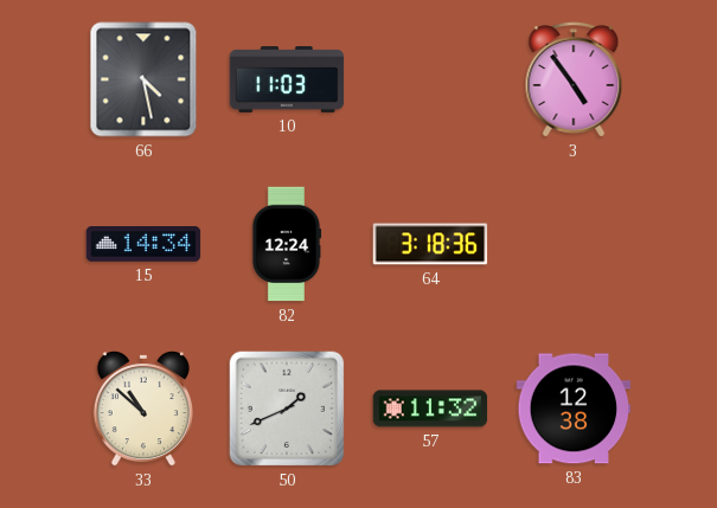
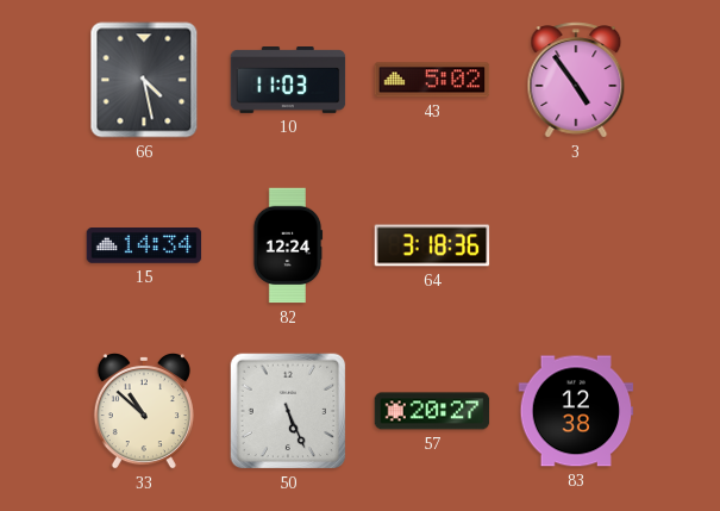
43: none -> 5:02
50: 1:41 -> 5:26
57: 11:32 -> 20:27
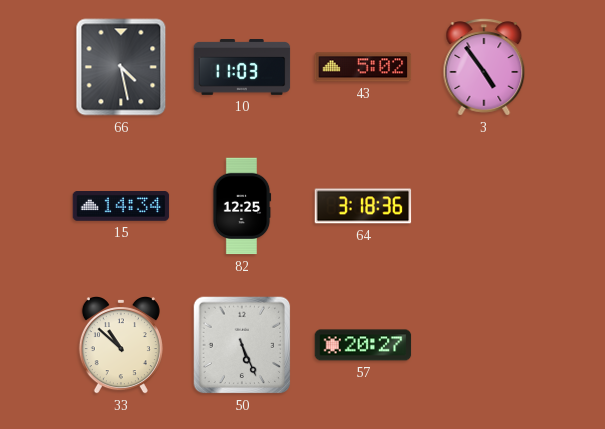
82: 12:24 -> 12:25
83: 12:38 -> none
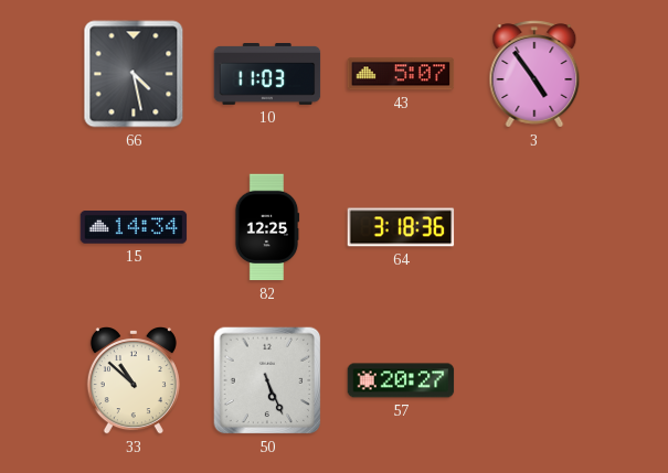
43: 5:02 -> 5:07
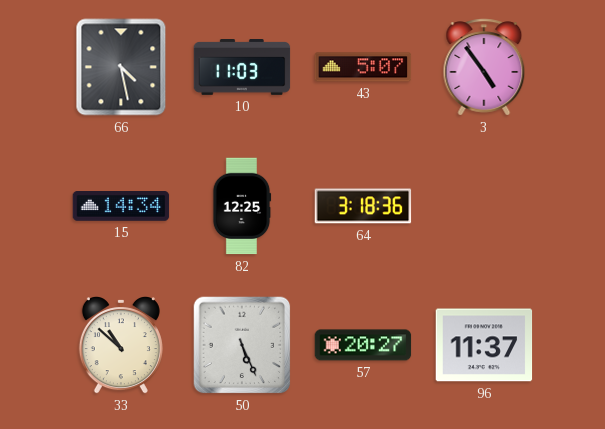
96: none -> 11:37
